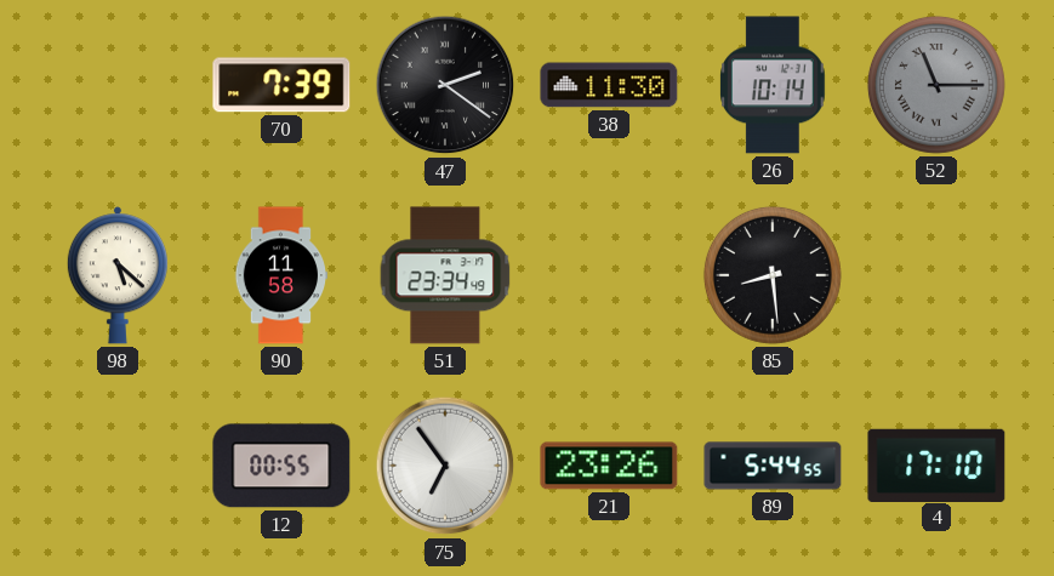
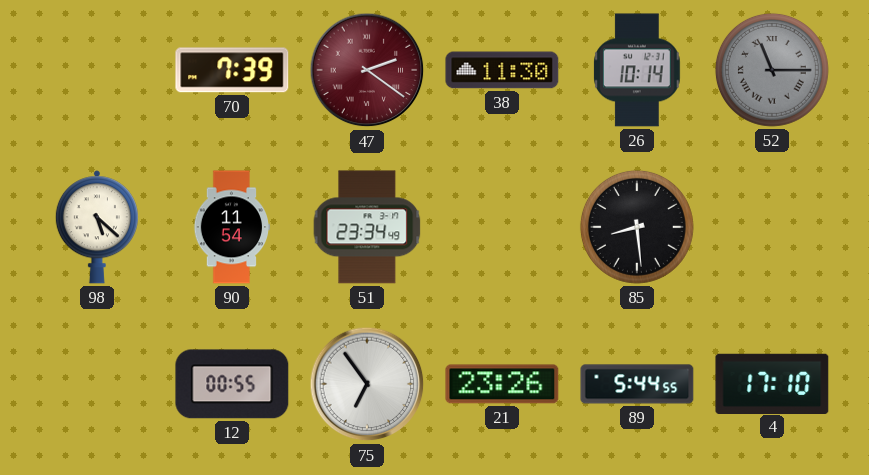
47 dial: black -> burgundy
90: 11:58 -> 11:54
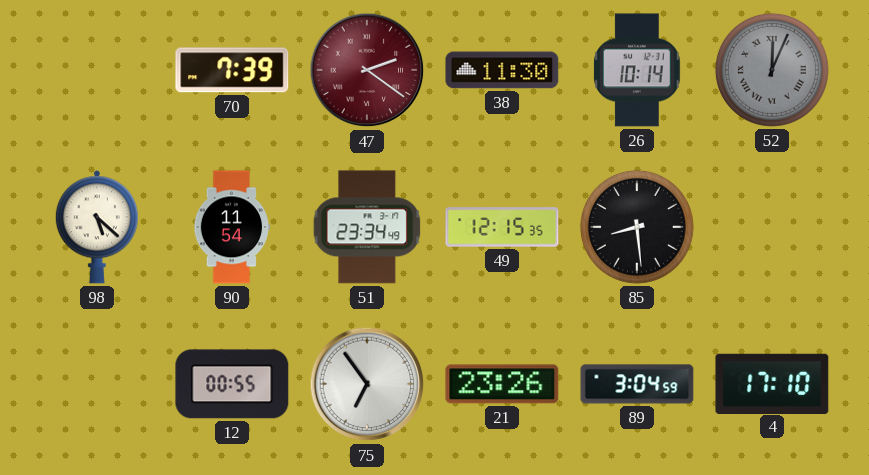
52: 11:15 -> 12:04
49: none -> 12:15
89: 5:44 -> 3:04
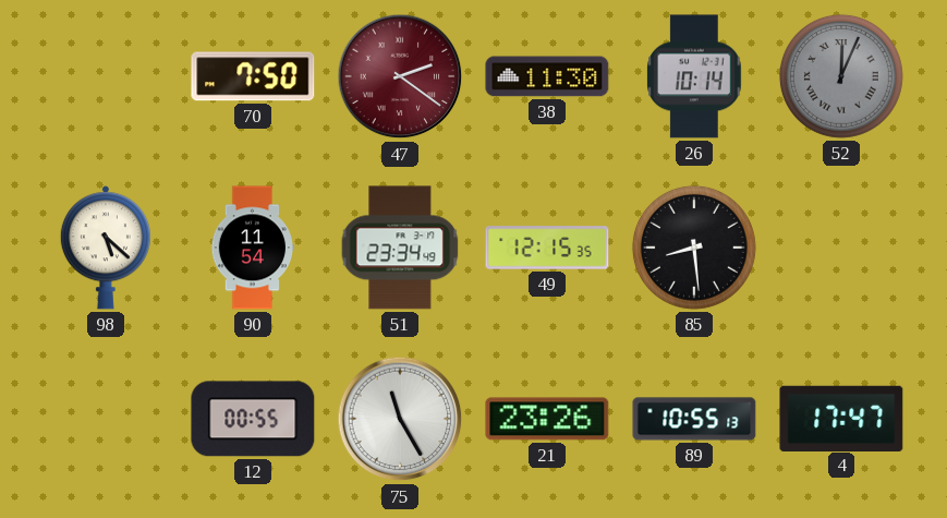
70: 7:39 -> 7:50
75: 6:54 -> 11:25
89: 3:04 -> 10:55
4: 17:10 -> 17:47
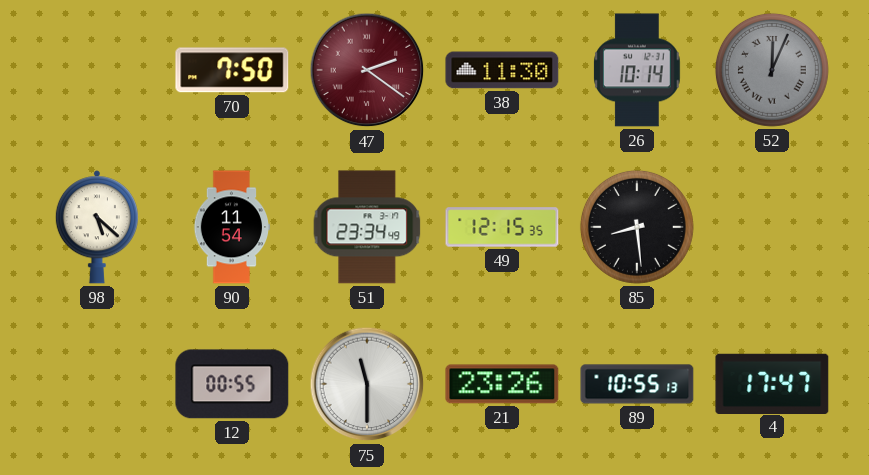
75: 11:25 -> 11:30
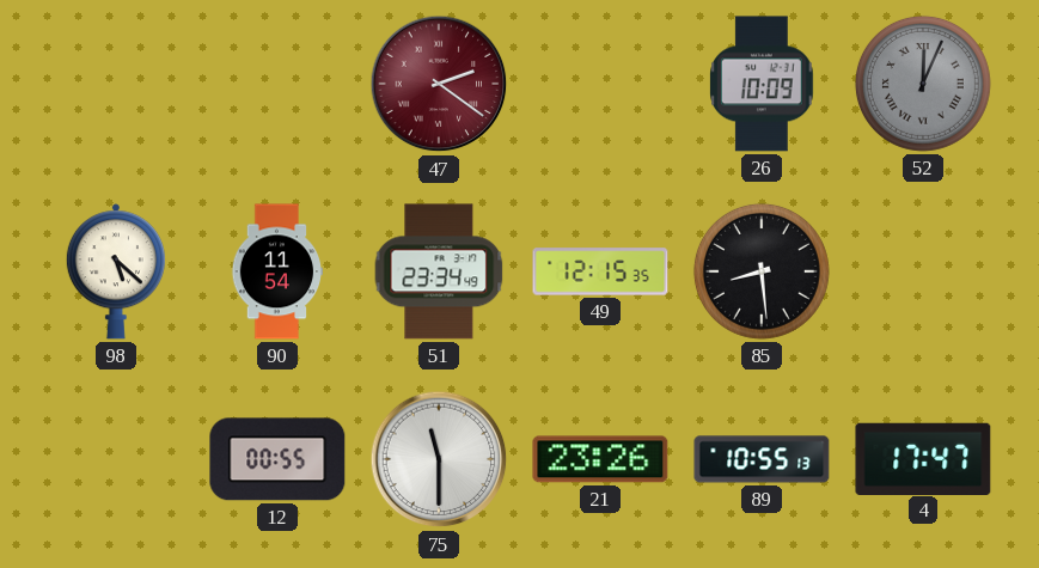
70: 7:50 -> none
38: 11:30 -> none
26: 10:14 -> 10:09
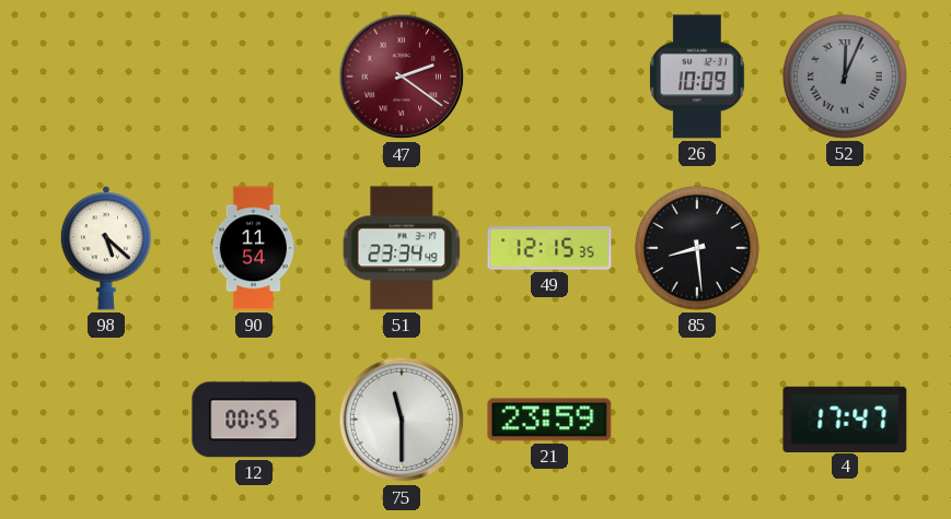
21: 23:26 -> 23:59
89: 10:55 -> none
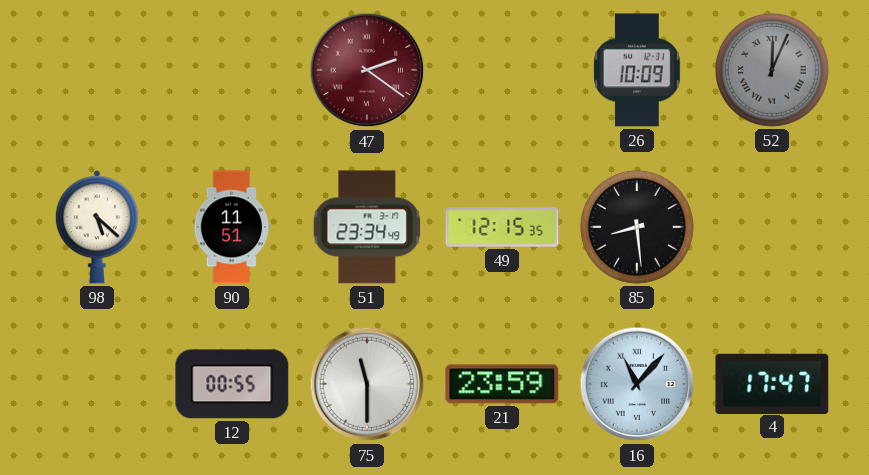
90: 11:54 -> 11:51
16: none -> 11:07
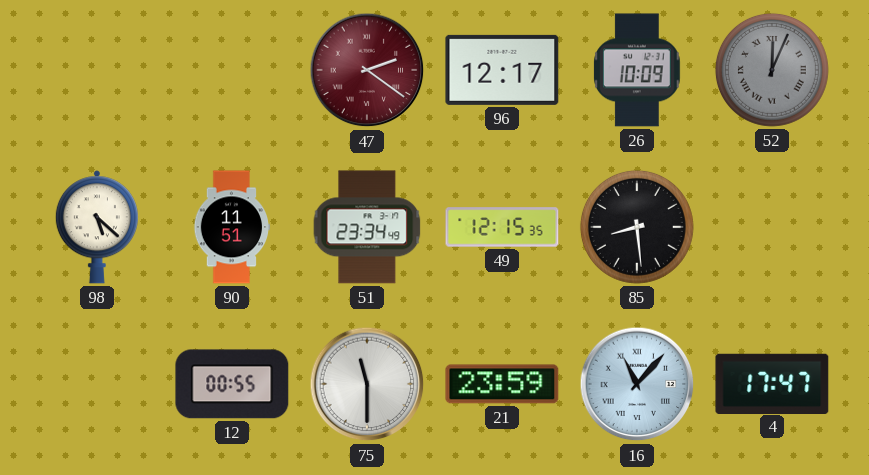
96: none -> 12:17
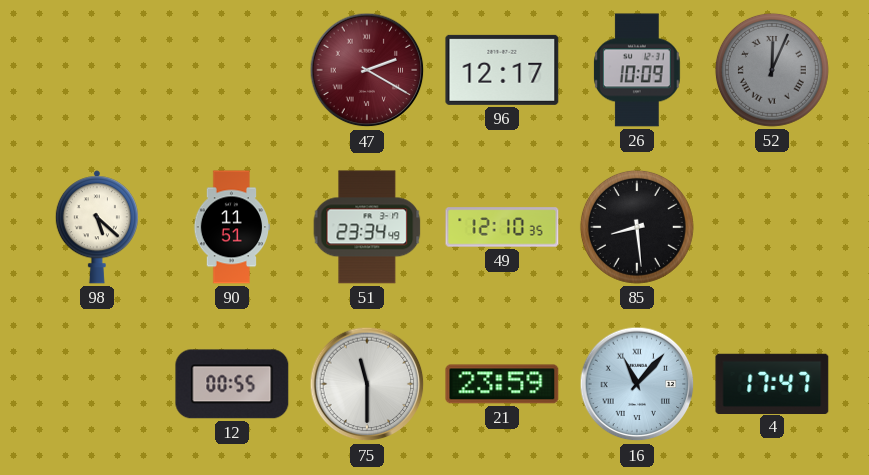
47: 2:21 -> 2:20
49: 12:15 -> 12:10
